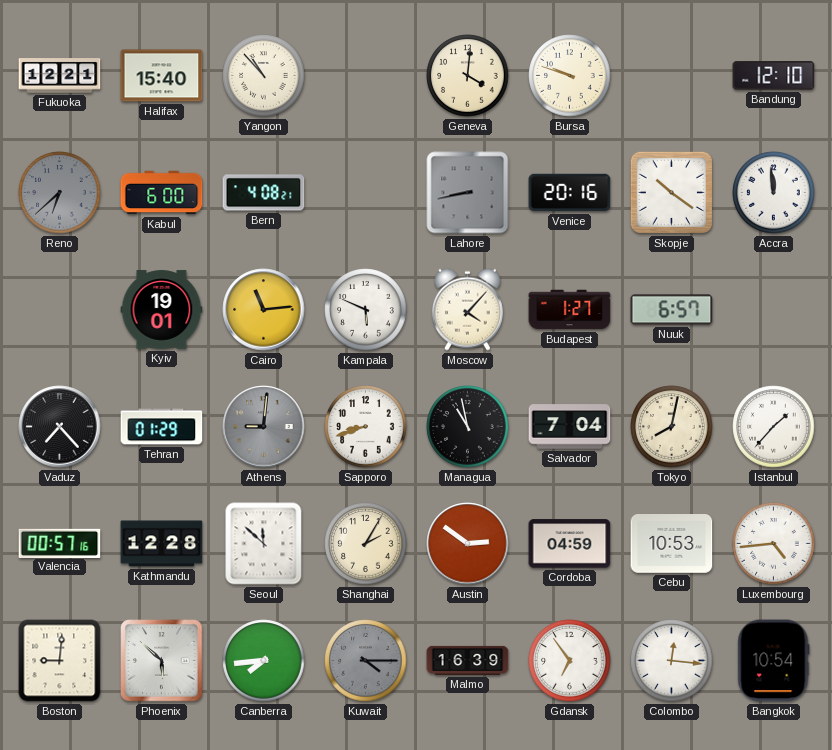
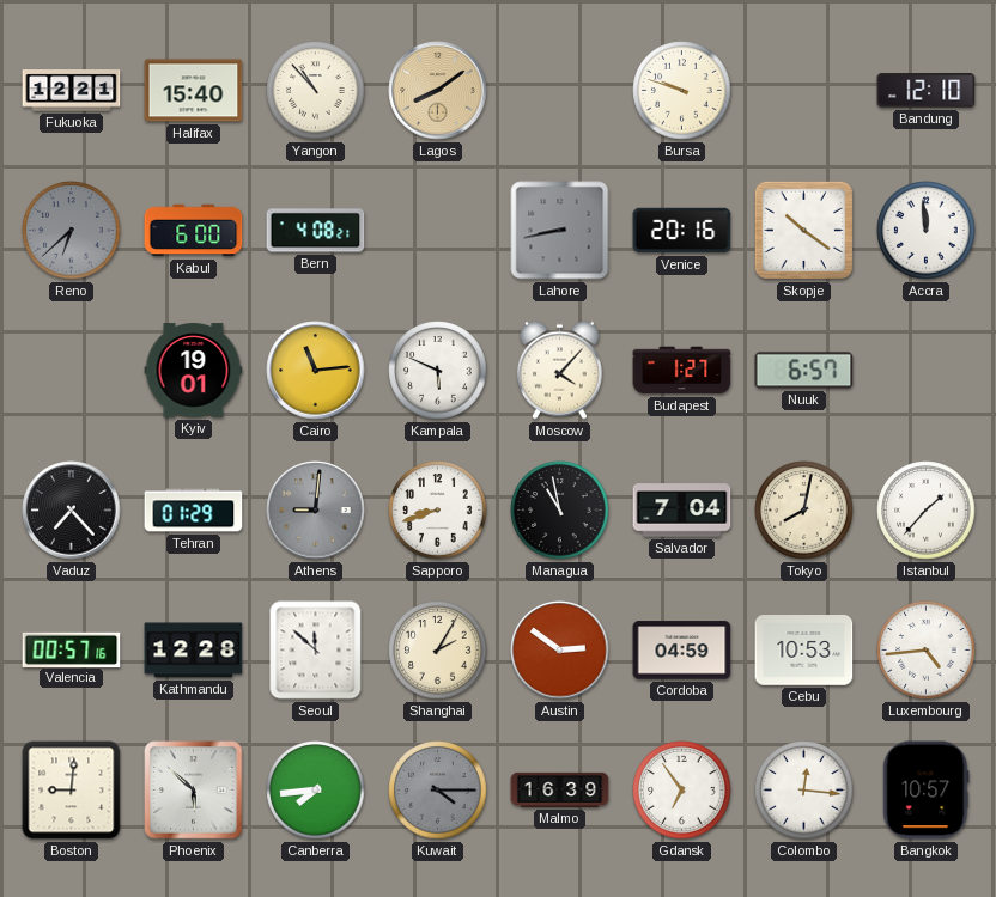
Lagos: none -> 8:09
Geneva: 4:01 -> none
Bangkok: 10:54 -> 10:57
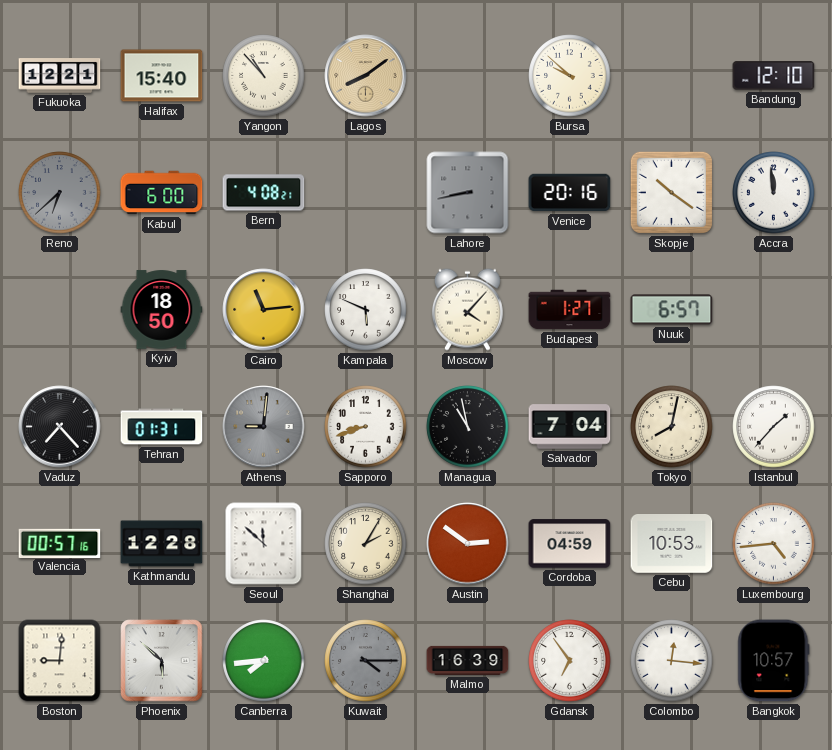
Bursa: 9:48 -> 9:52
Kyiv: 19:01 -> 18:50
Tehran: 01:29 -> 01:31
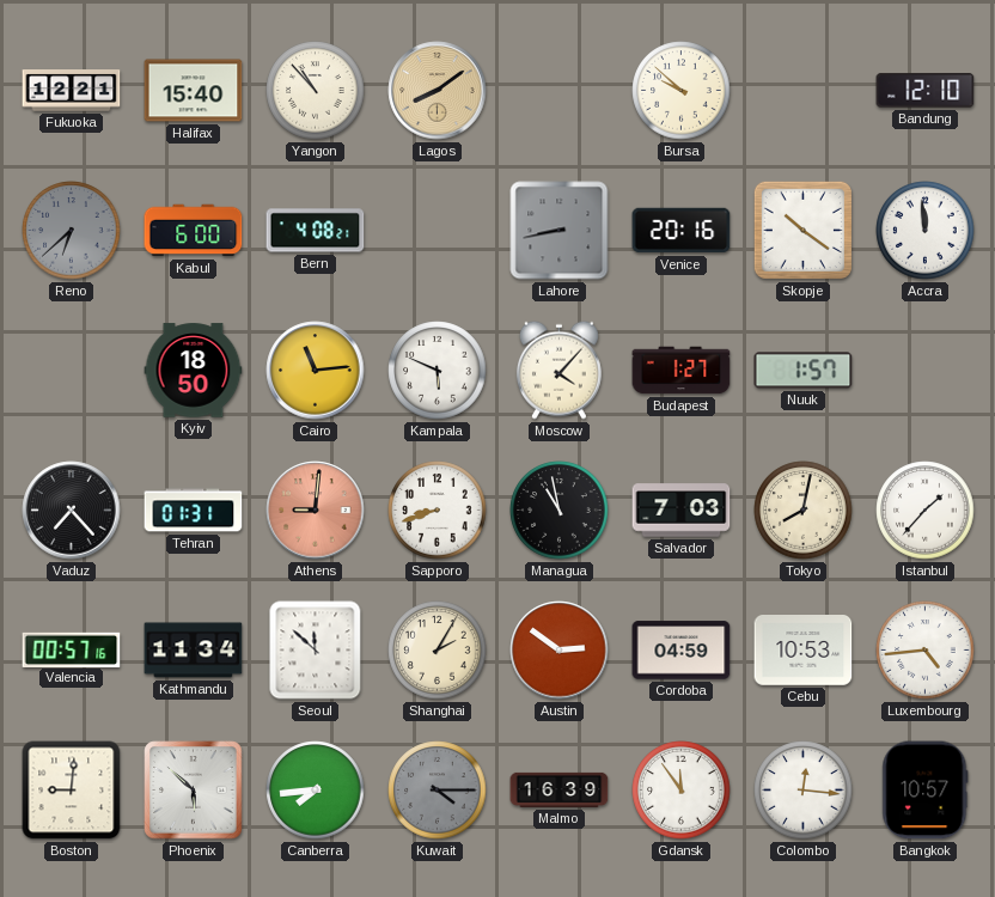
Nuuk: 6:57 -> 1:57
Athens dial: grey -> salmon
Salvador: 7:04 -> 7:03
Kathmandu: 12:28 -> 11:34
Gdansk: 6:54 -> 11:54
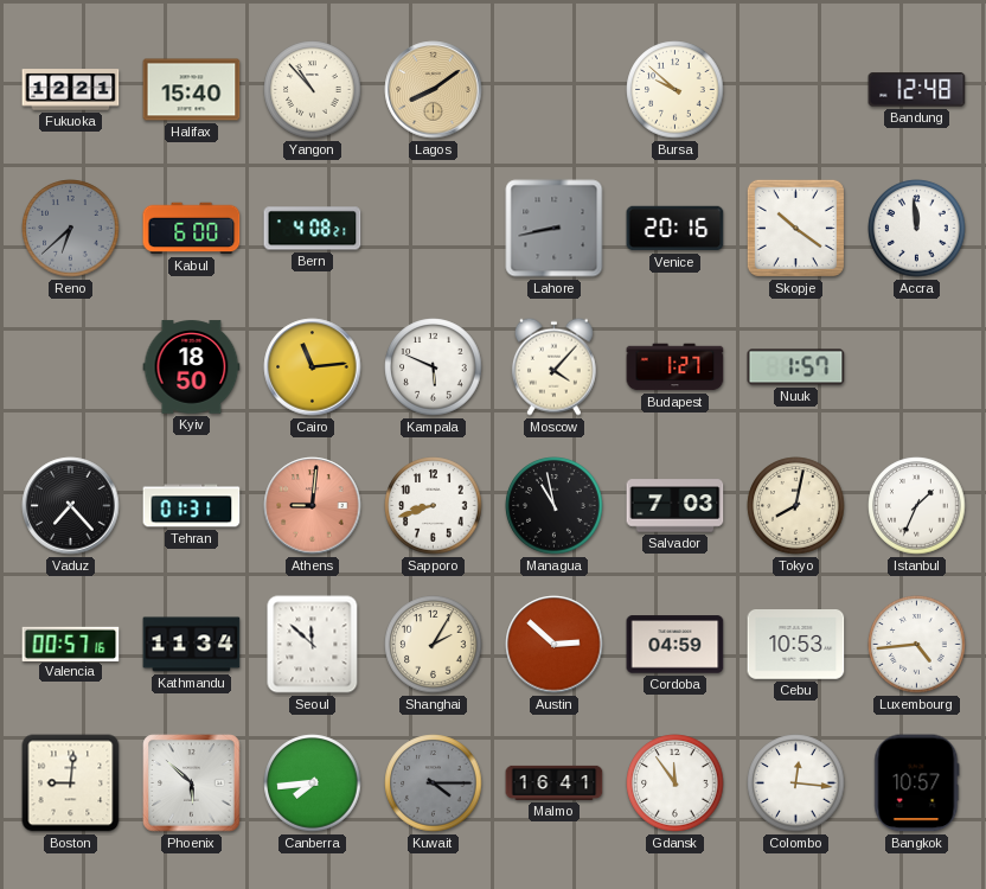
Bandung: 12:10 -> 12:48
Istanbul: 1:37 -> 1:34
Austin: 2:51 -> 2:52
Malmo: 16:39 -> 16:41
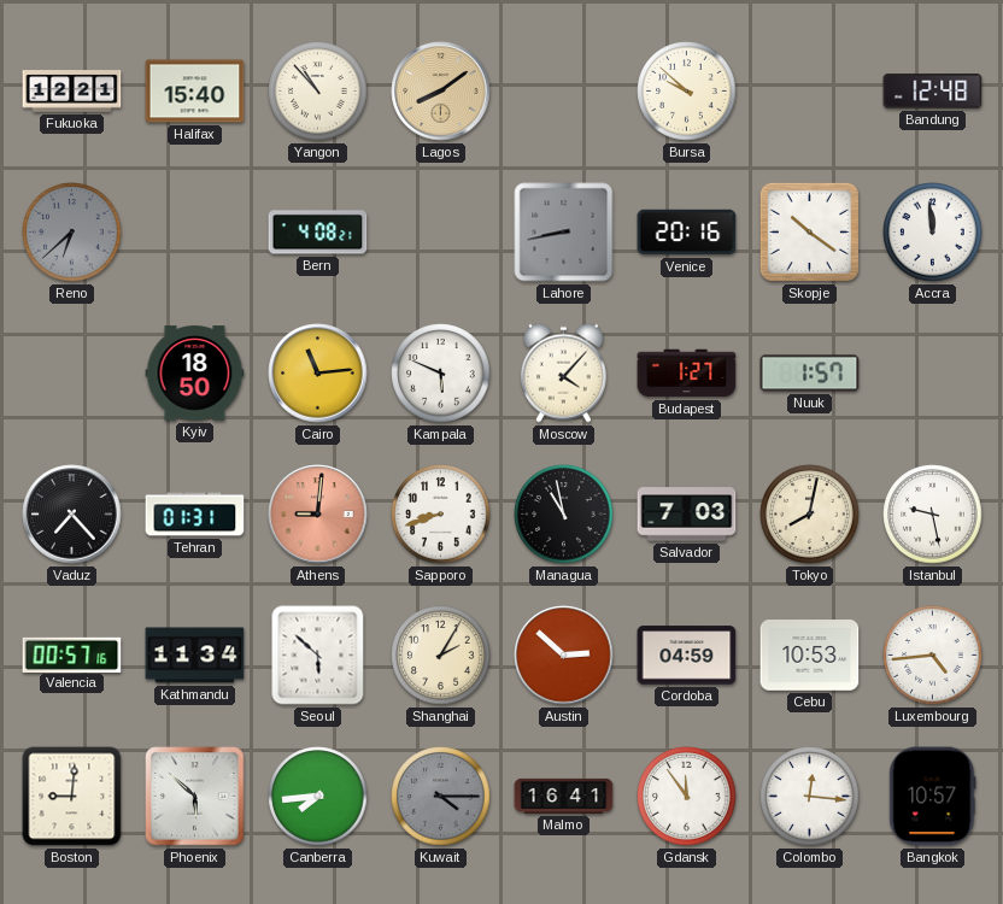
Kabul: 6:00 -> none
Istanbul: 1:34 -> 9:28
Seoul: 11:52 -> 5:52
